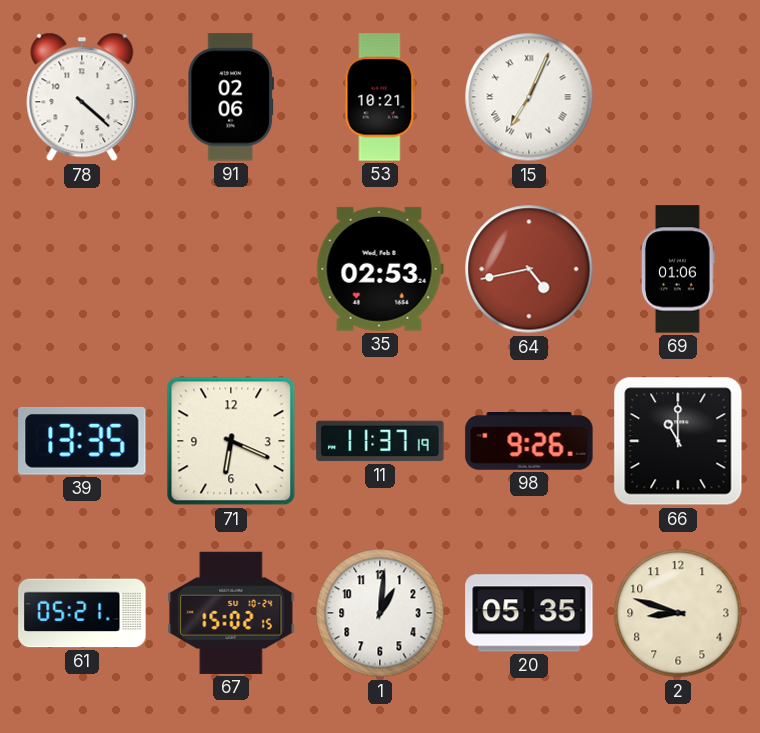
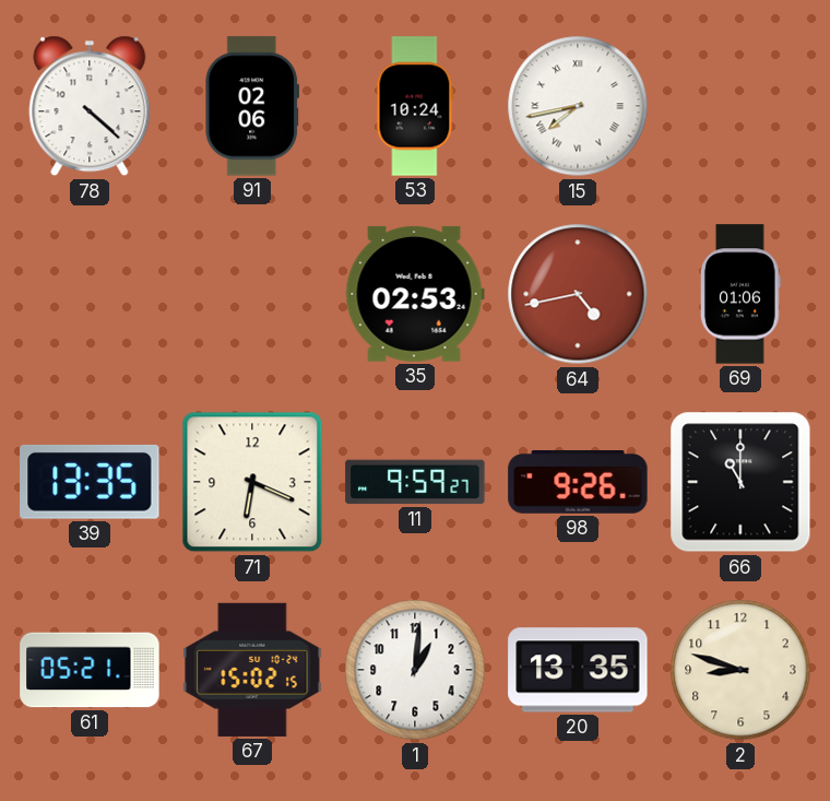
53: 10:21 -> 10:24
15: 7:04 -> 7:43
11: 11:37 -> 9:59
20: 05:35 -> 13:35
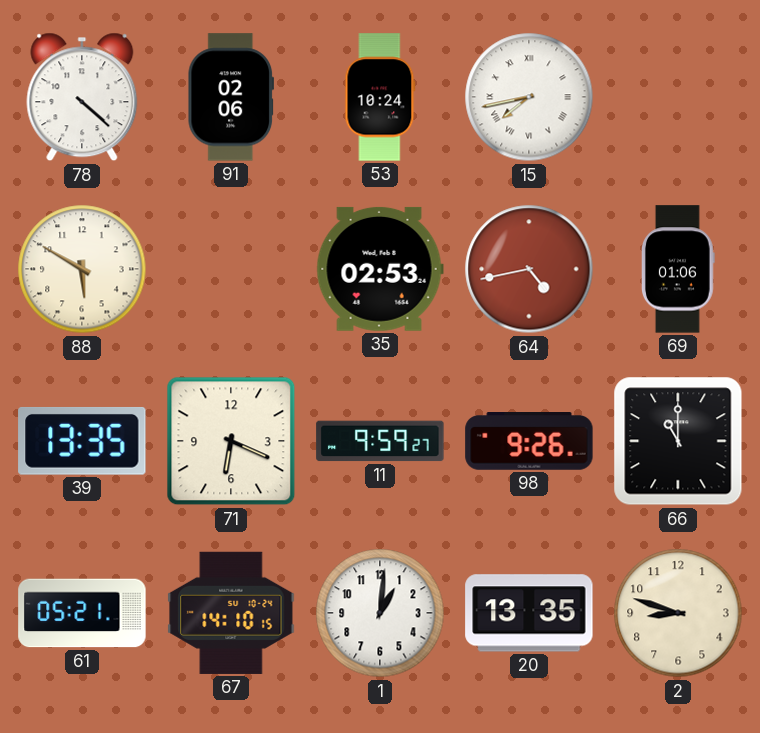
88: none -> 5:50
67: 15:02 -> 14:10
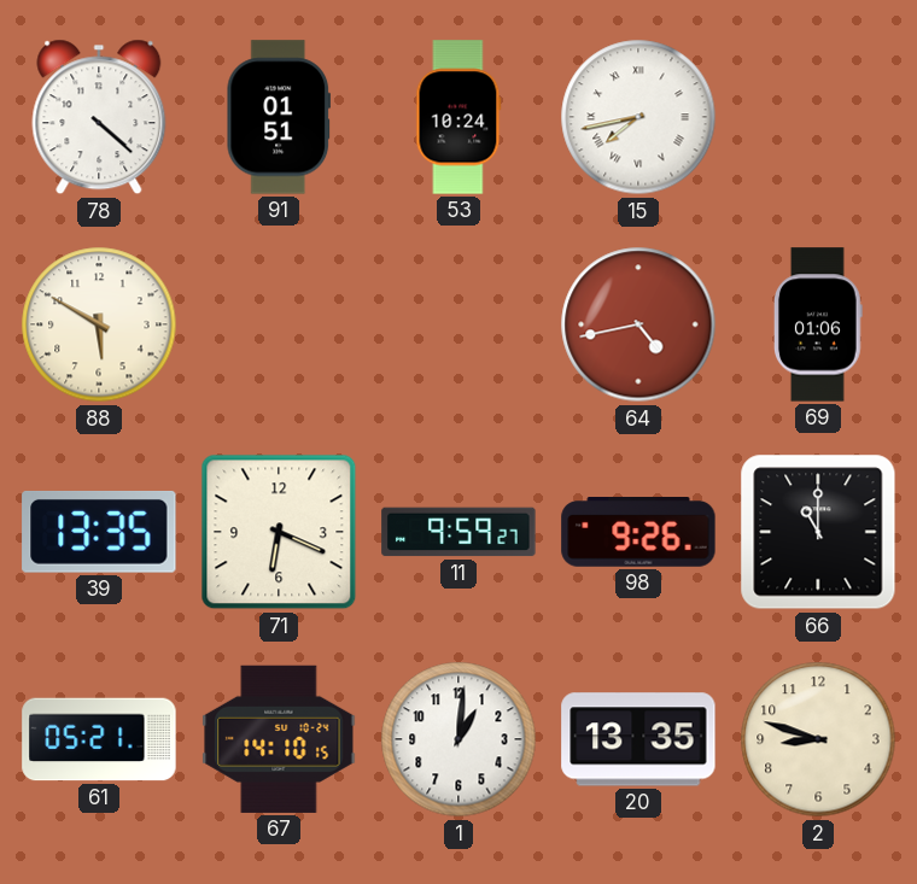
91: 02:06 -> 01:51
35: 02:53 -> none
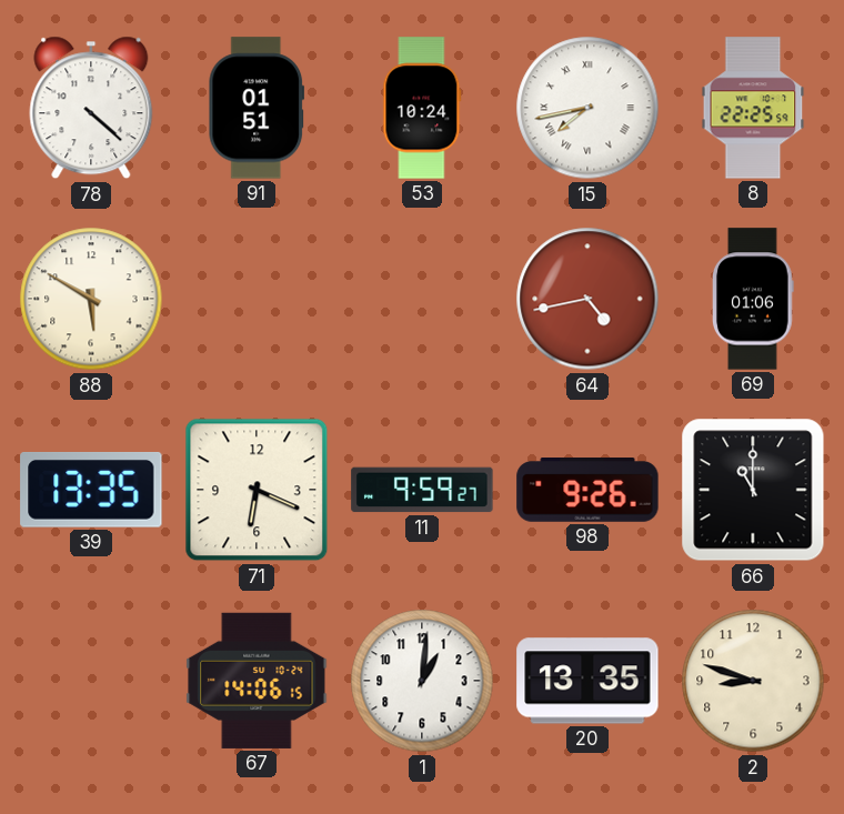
8: none -> 22:25
61: 05:21 -> none
67: 14:10 -> 14:06
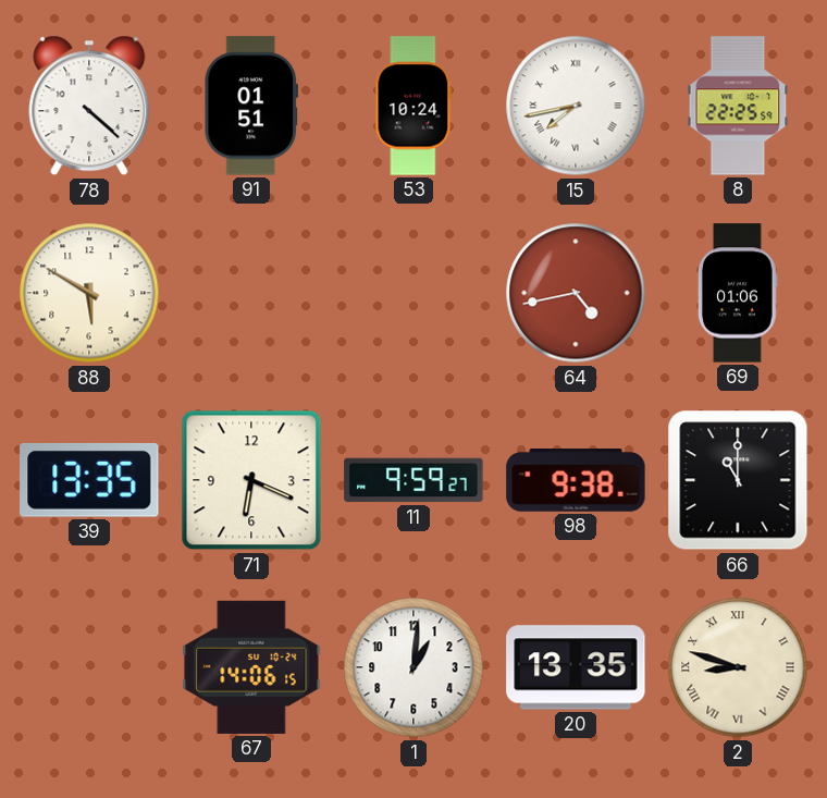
98: 9:26 -> 9:38
2 numerals: Arabic -> Roman
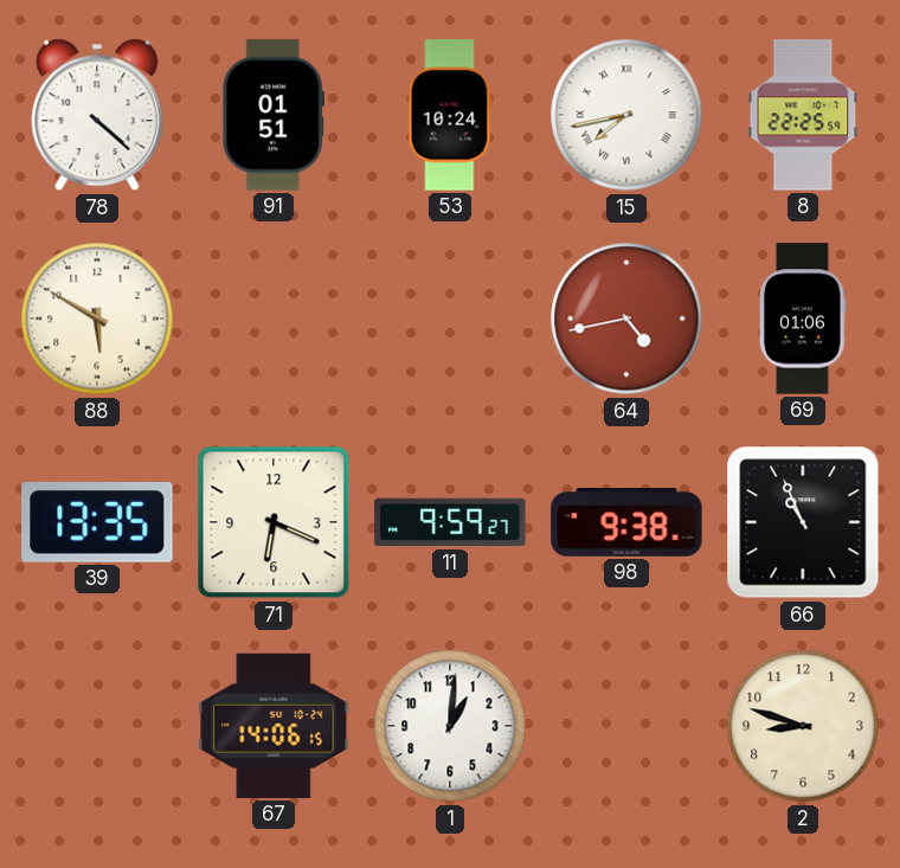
66: 11:00 -> 10:56
20: 13:35 -> none
2 numerals: Roman -> Arabic
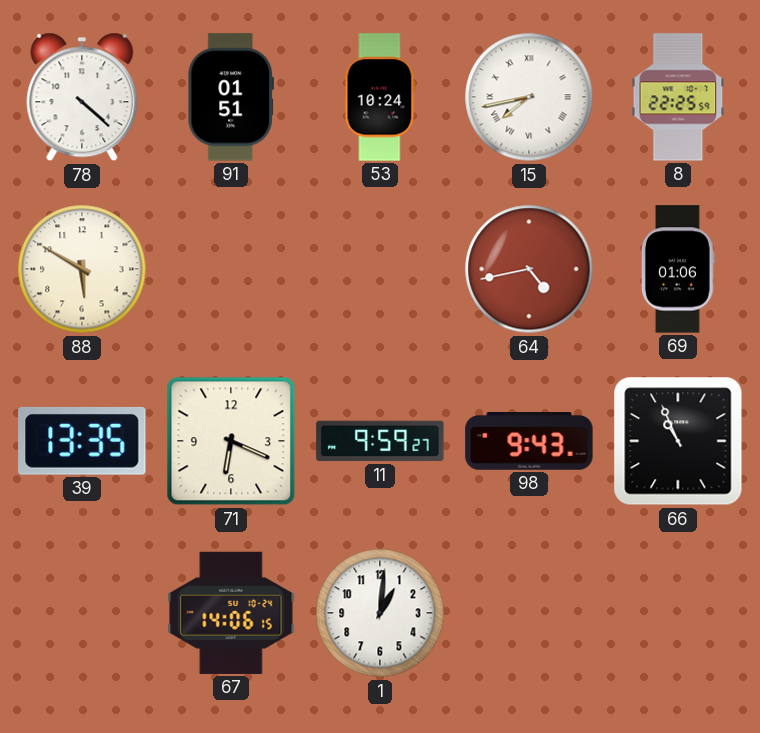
98: 9:38 -> 9:43
2: 8:48 -> none
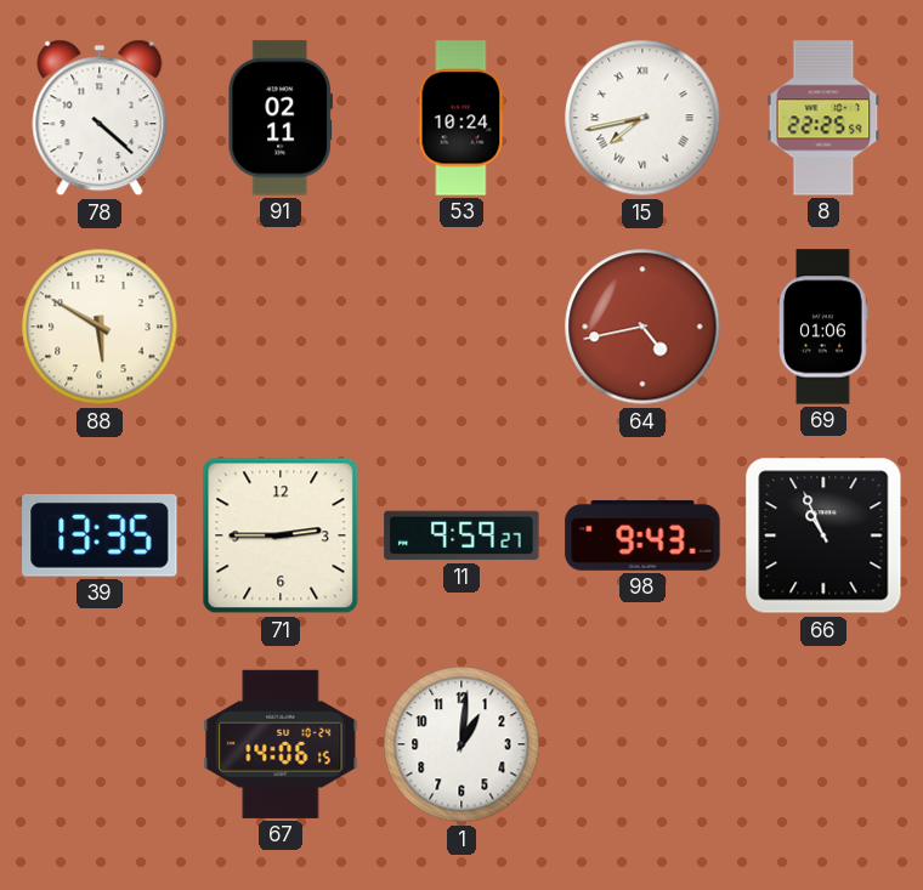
91: 01:51 -> 02:11
71: 6:19 -> 2:45
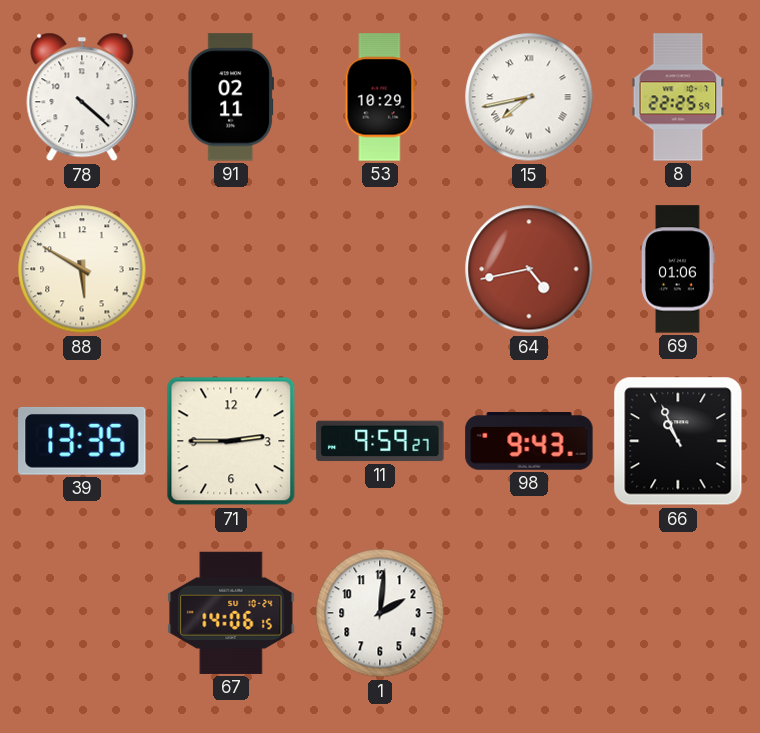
53: 10:24 -> 10:29
1: 1:01 -> 2:01
